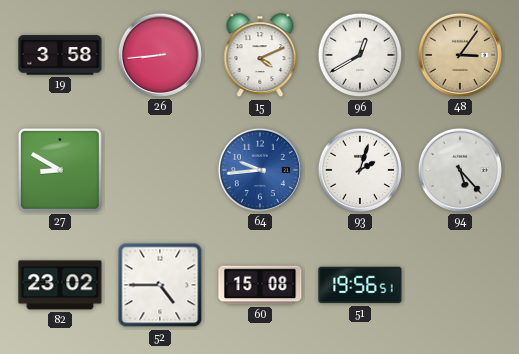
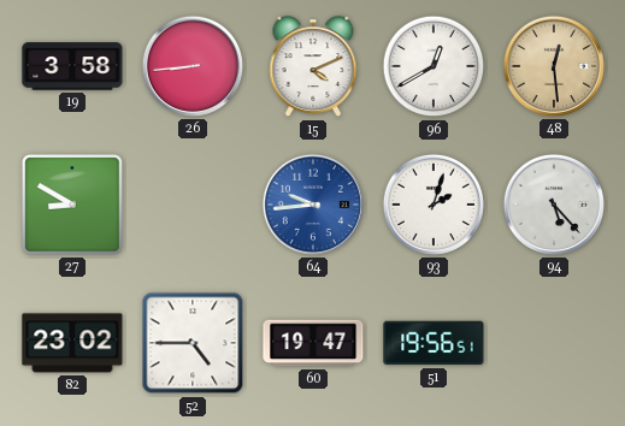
48: 3:06 -> 12:29
60: 15:08 -> 19:47
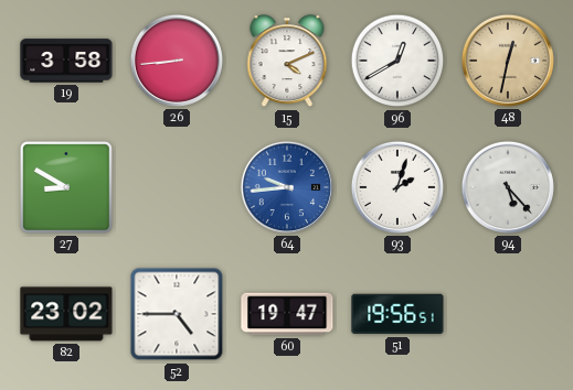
48: 12:29 -> 12:32
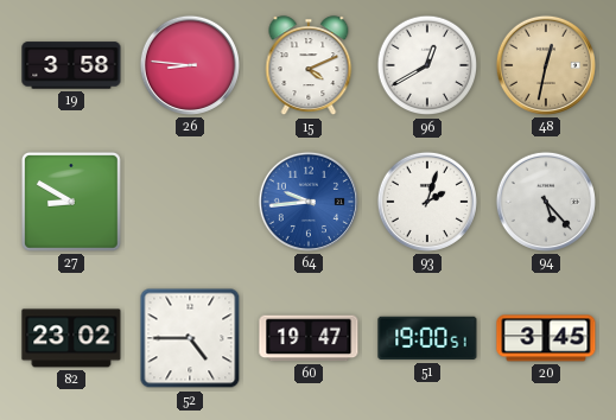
26: 8:44 -> 8:46
51: 19:56 -> 19:00
20: none -> 3:45
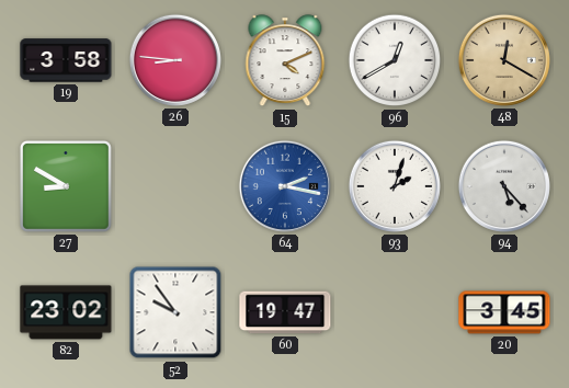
48: 12:32 -> 12:20
64: 9:44 -> 2:17
52: 4:45 -> 9:54
51: 19:00 -> none
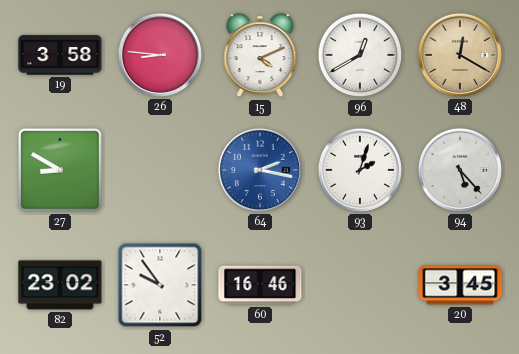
60: 19:47 -> 16:46
